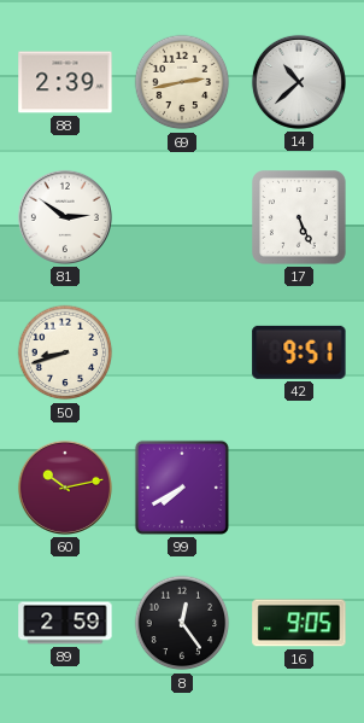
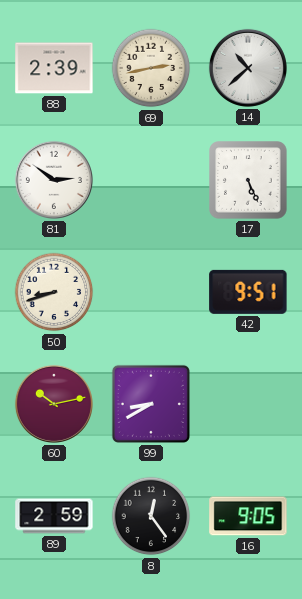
99: 7:40 -> 8:40
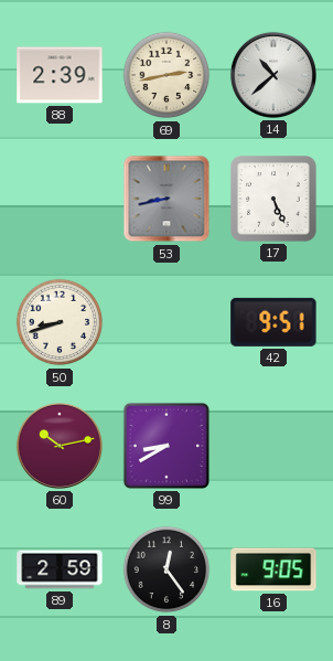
81: 2:51 -> none
53: none -> 8:43
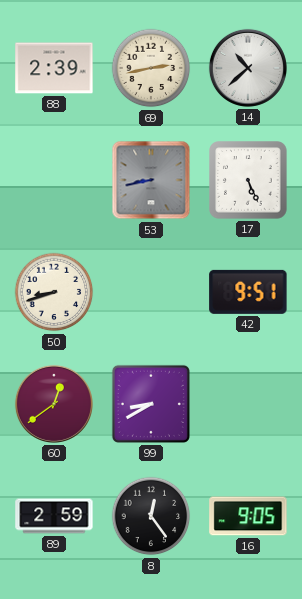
60: 10:13 -> 12:39
